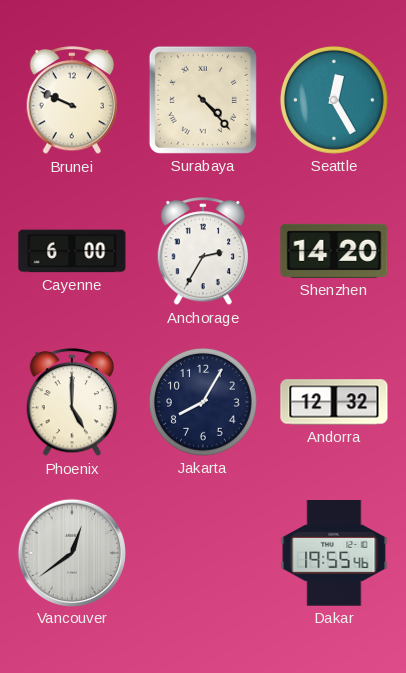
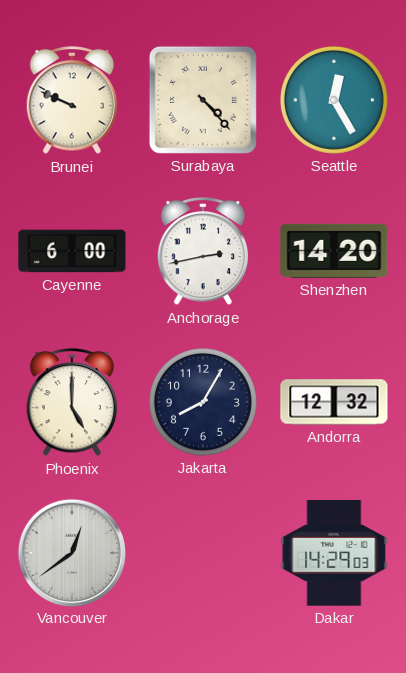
Anchorage: 2:35 -> 2:43
Dakar: 19:55 -> 14:29
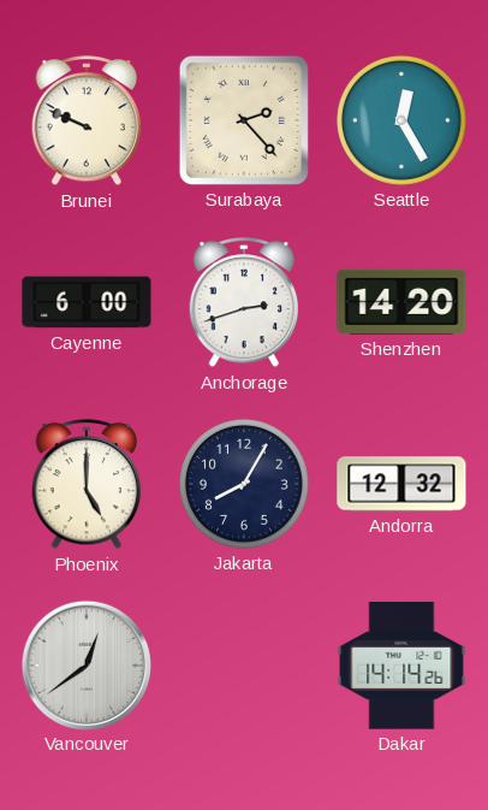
Surabaya: 4:23 -> 2:23
Anchorage: 2:43 -> 2:42
Dakar: 14:29 -> 14:14
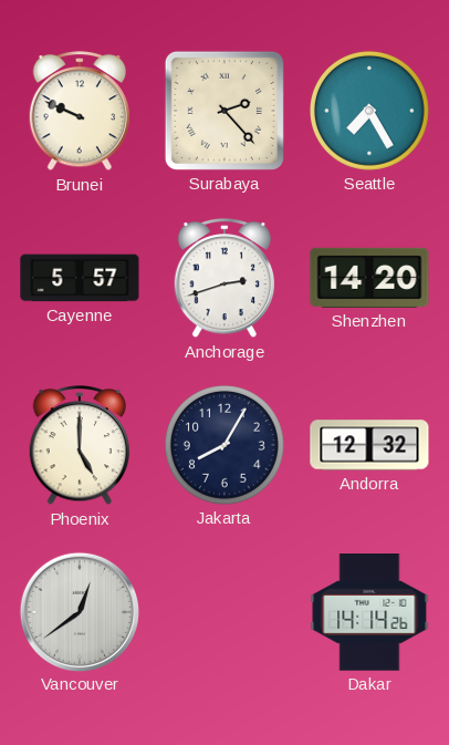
Seattle: 12:25 -> 7:25
Cayenne: 6:00 -> 5:57
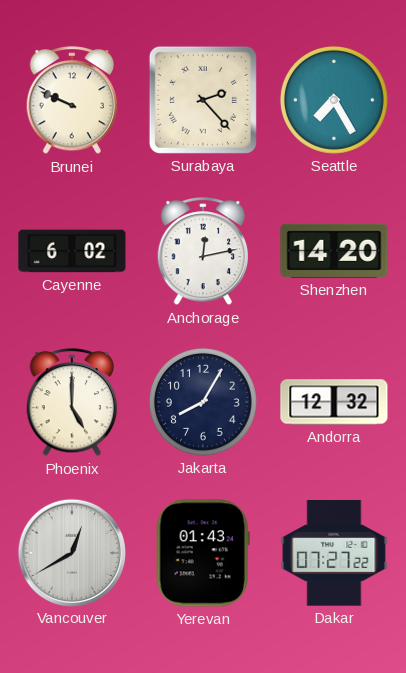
Cayenne: 5:57 -> 6:02
Anchorage: 2:42 -> 12:13
Vancouver: 12:39 -> 12:40
Yerevan: none -> 01:43
Dakar: 14:14 -> 07:27
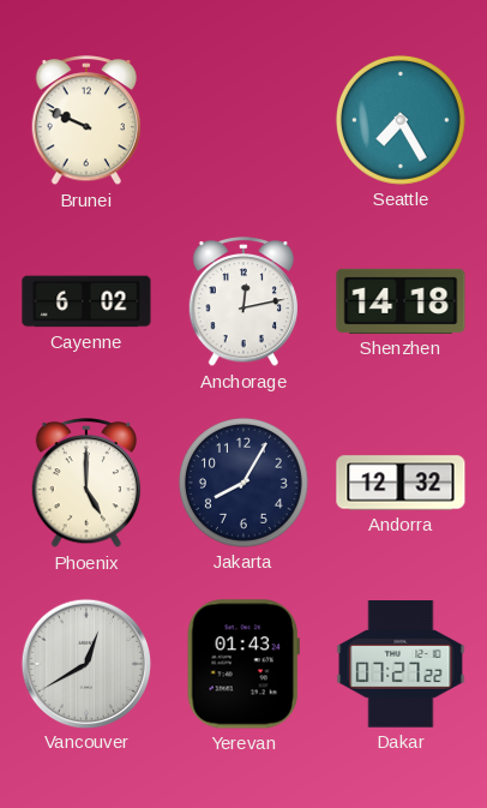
Surabaya: 2:23 -> none
Shenzhen: 14:20 -> 14:18
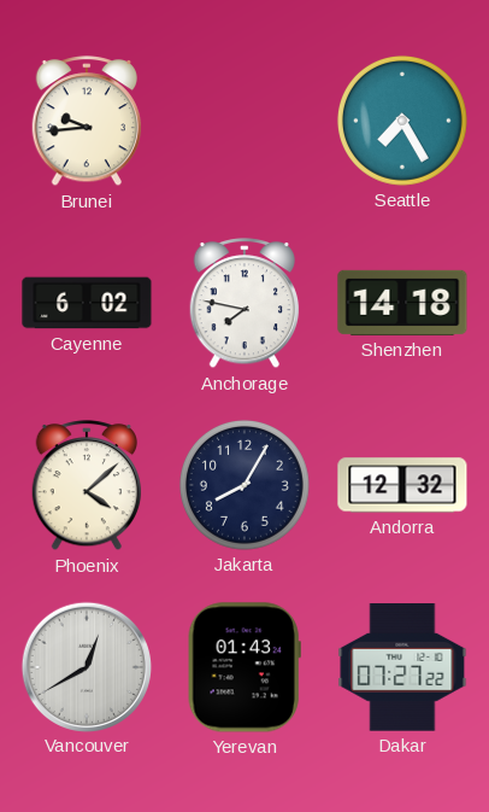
Brunei: 9:49 -> 9:44
Anchorage: 12:13 -> 7:47
Phoenix: 5:00 -> 4:08
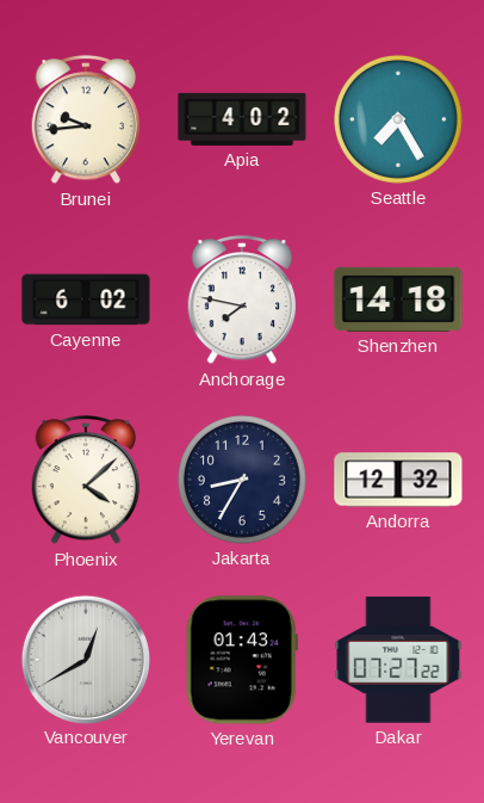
Apia: none -> 4:02
Jakarta: 8:05 -> 8:35
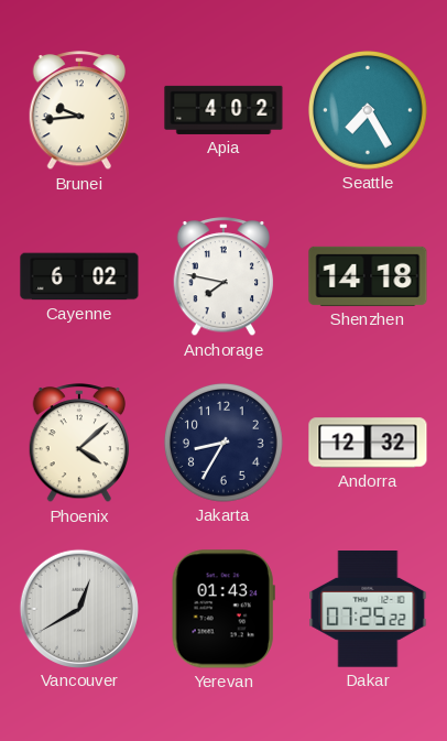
Dakar: 07:27 -> 07:25
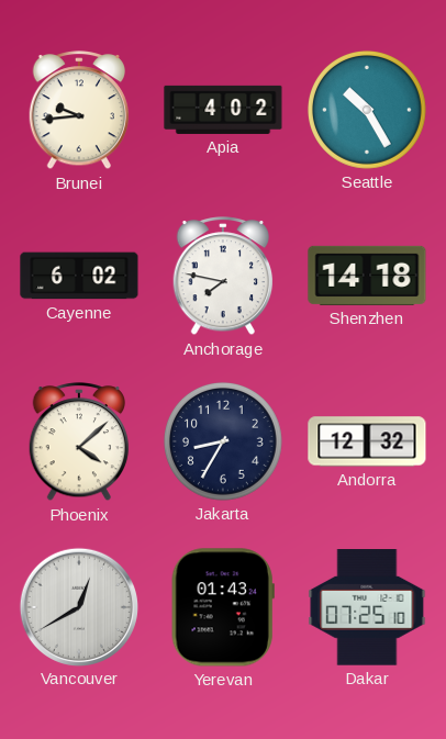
Seattle: 7:25 -> 10:25
Dakar: 07:25:22 -> 07:25:10
